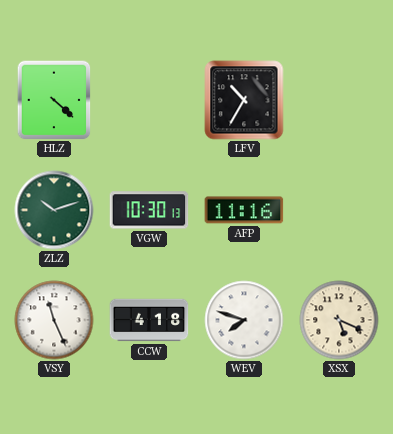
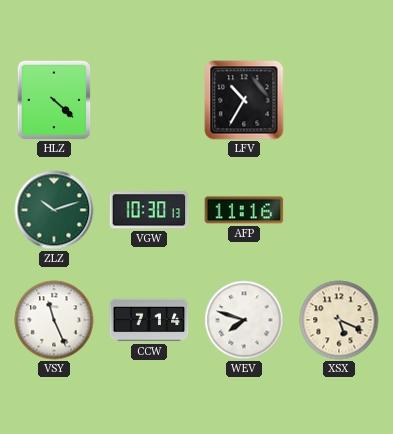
CCW: 4:18 -> 7:14
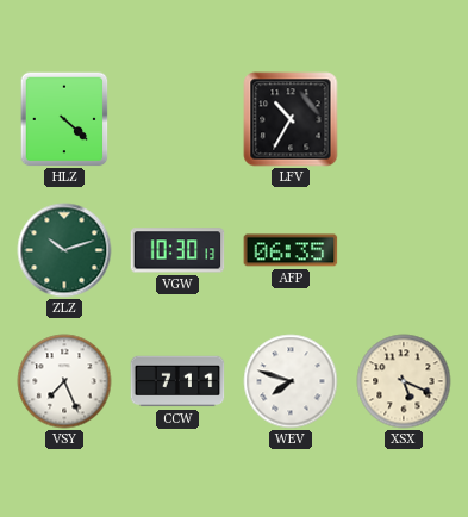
AFP: 11:16 -> 06:35
VSY: 11:26 -> 7:26
CCW: 7:14 -> 7:11
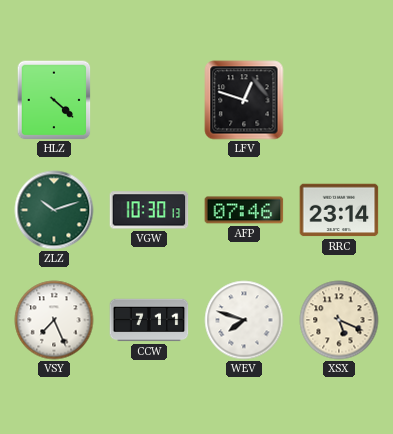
LFV: 10:35 -> 12:48
AFP: 06:35 -> 07:46
RRC: none -> 23:14
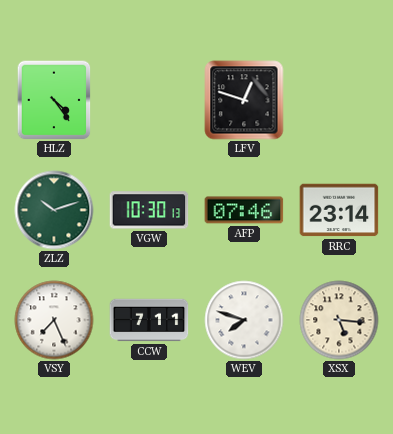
HLZ: 4:22 -> 4:24
XSX: 5:19 -> 5:16
